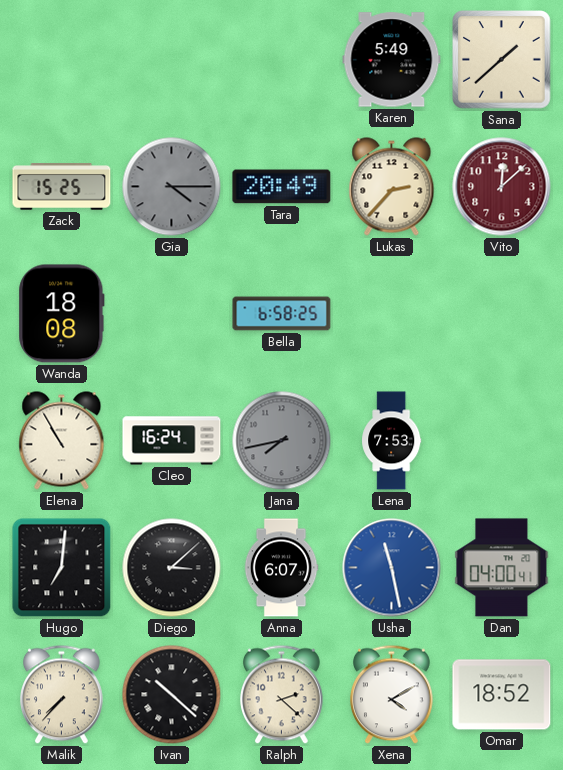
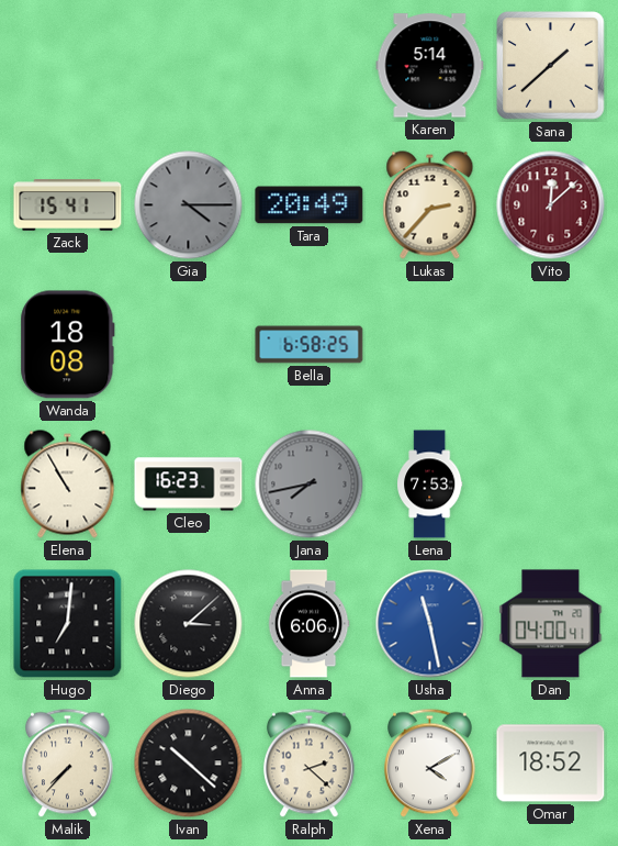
Karen: 5:49 -> 5:14
Zack: 15:25 -> 15:41
Cleo: 16:24 -> 16:23
Anna: 6:07 -> 6:06
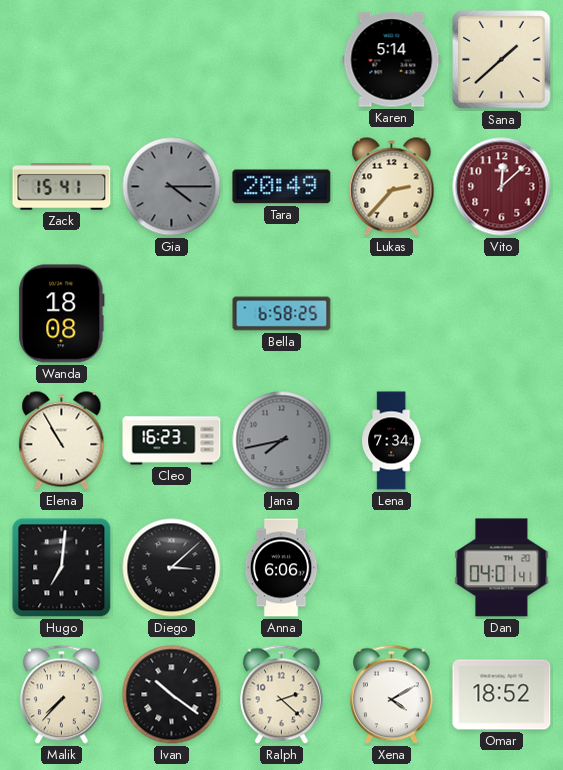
Lena: 7:53 -> 7:34
Usha: 11:28 -> none
Dan: 04:00 -> 04:01
Ivan: 10:22 -> 10:21
